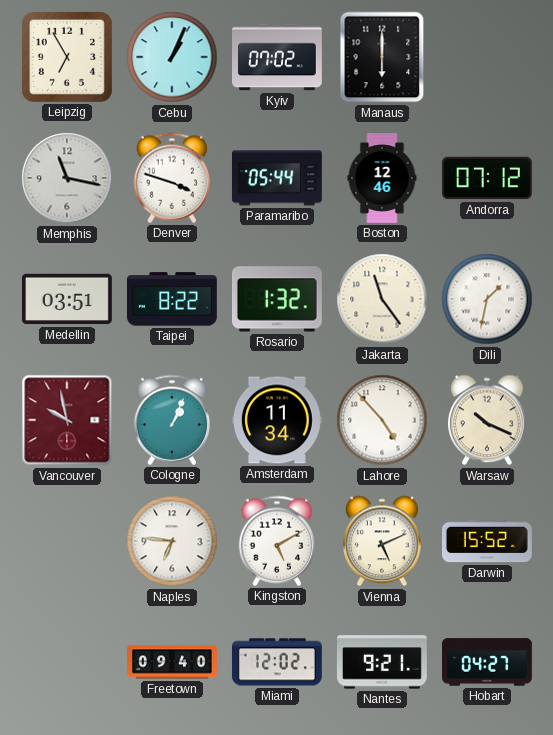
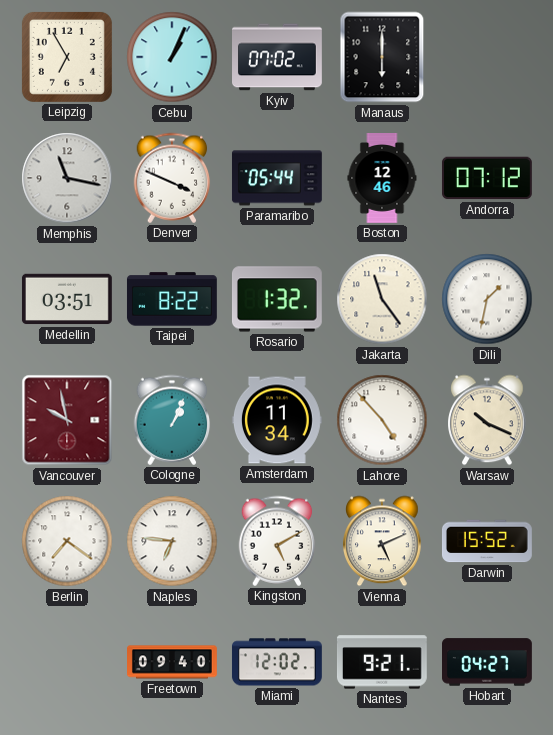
Denver: 3:48 -> 3:49
Berlin: none -> 7:21
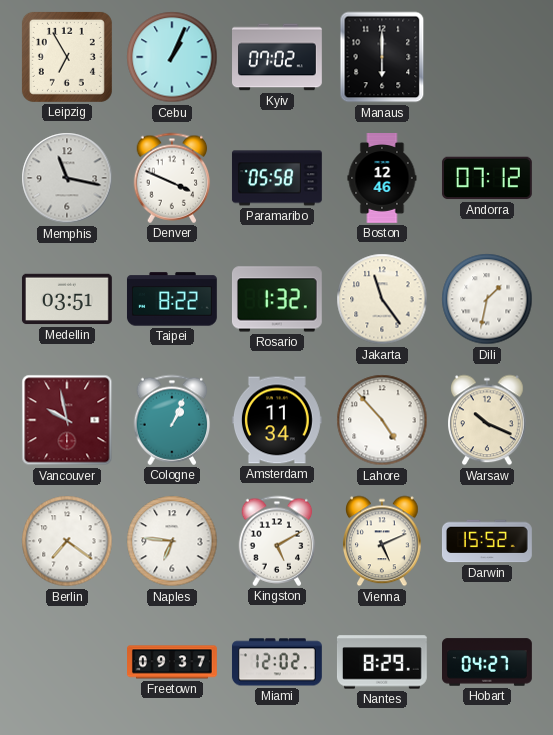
Paramaribo: 05:44 -> 05:58
Freetown: 09:40 -> 09:37
Nantes: 9:21 -> 8:29
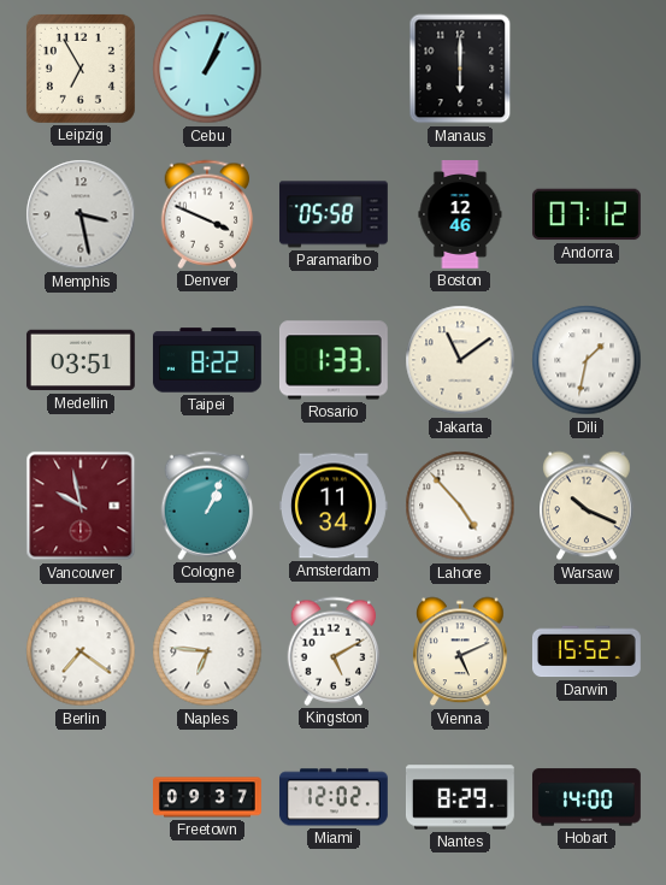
Kyiv: 07:02 -> none
Memphis: 11:17 -> 3:28
Rosario: 1:32 -> 1:33
Jakarta: 11:24 -> 11:09
Hobart: 04:27 -> 14:00
